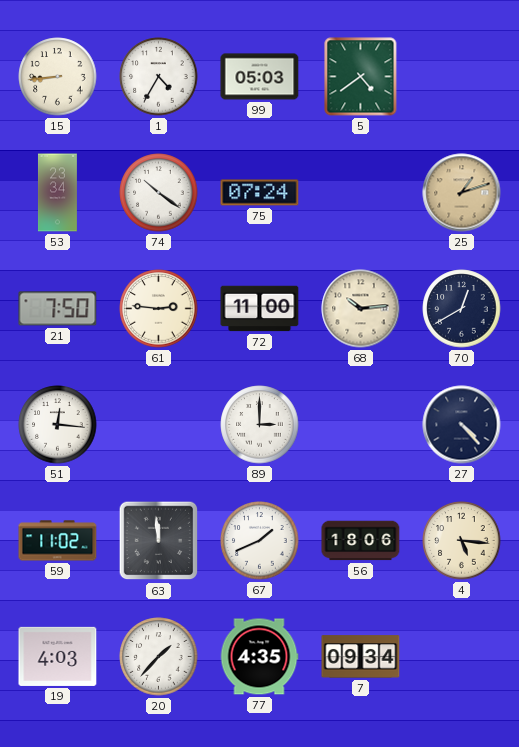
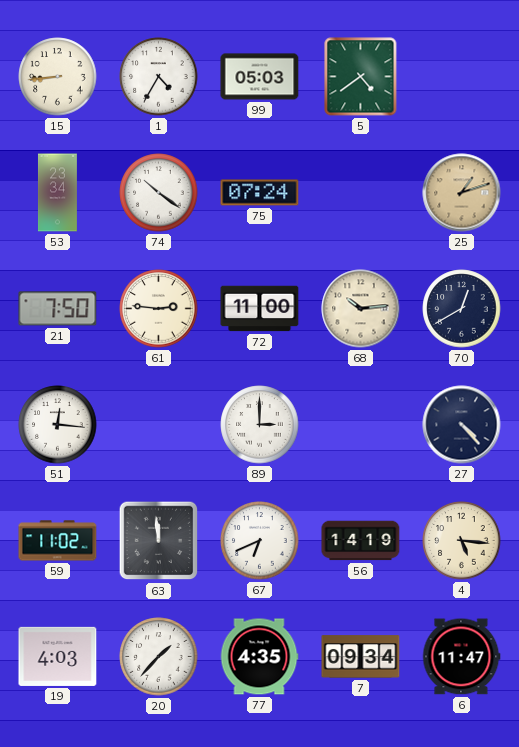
67: 1:41 -> 6:41
56: 18:06 -> 14:19
6: none -> 11:47
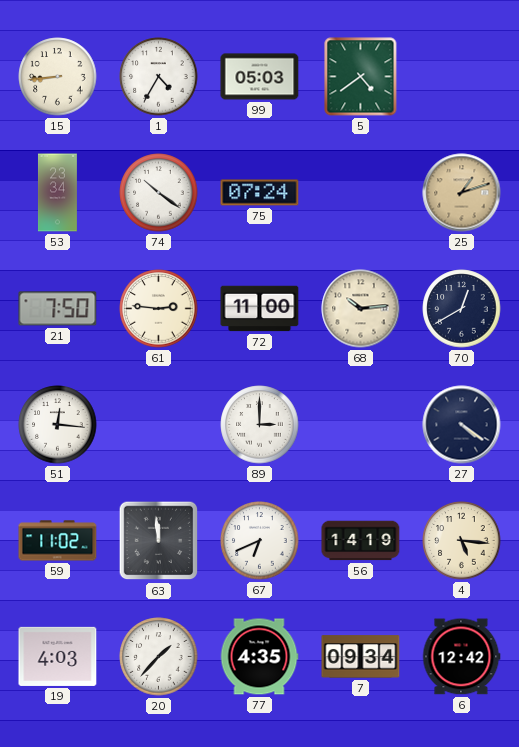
27: 4:23 -> 4:21
6: 11:47 -> 12:42
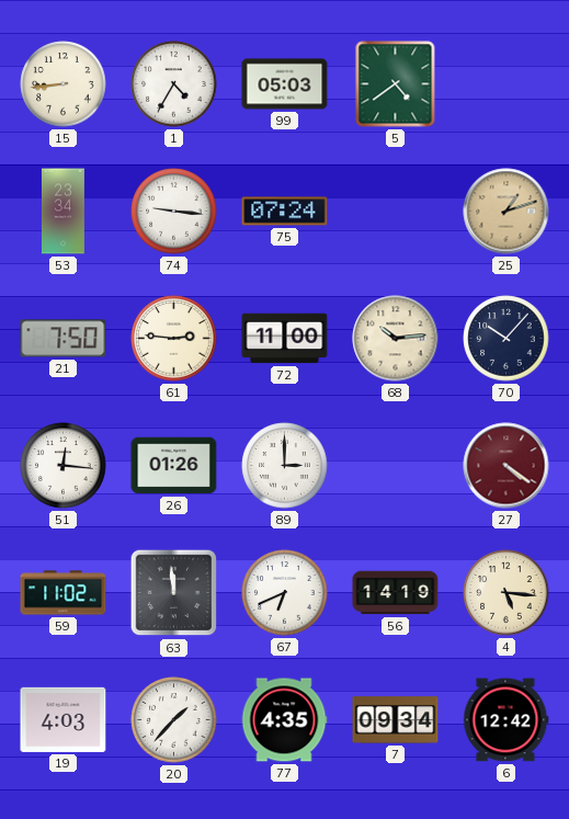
74: 10:21 -> 9:16
70: 12:40 -> 10:07
26: none -> 01:26
27 dial: navy -> burgundy
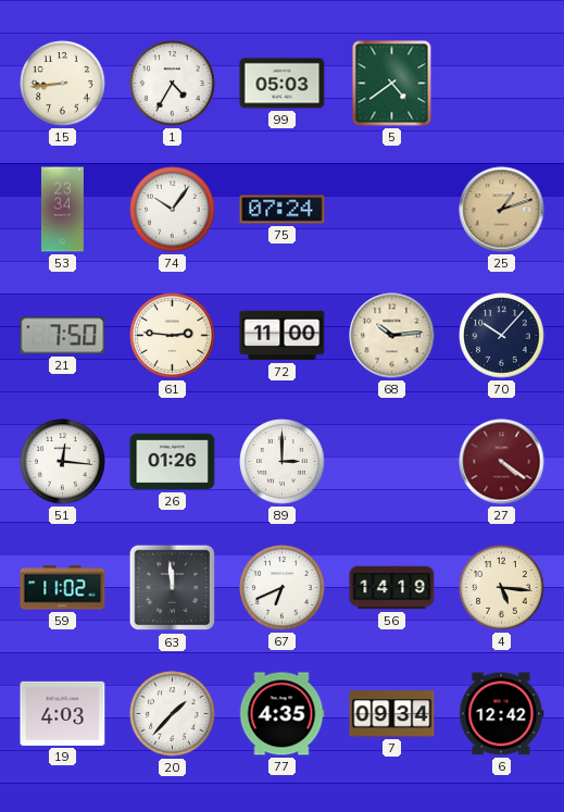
74: 9:16 -> 10:06
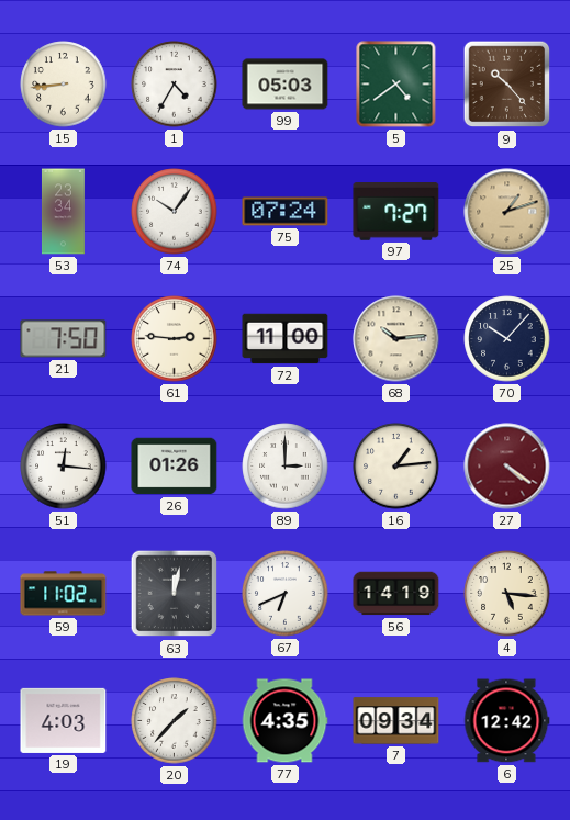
9: none -> 10:23
97: none -> 7:27
16: none -> 1:14
63: 11:59 -> 12:02
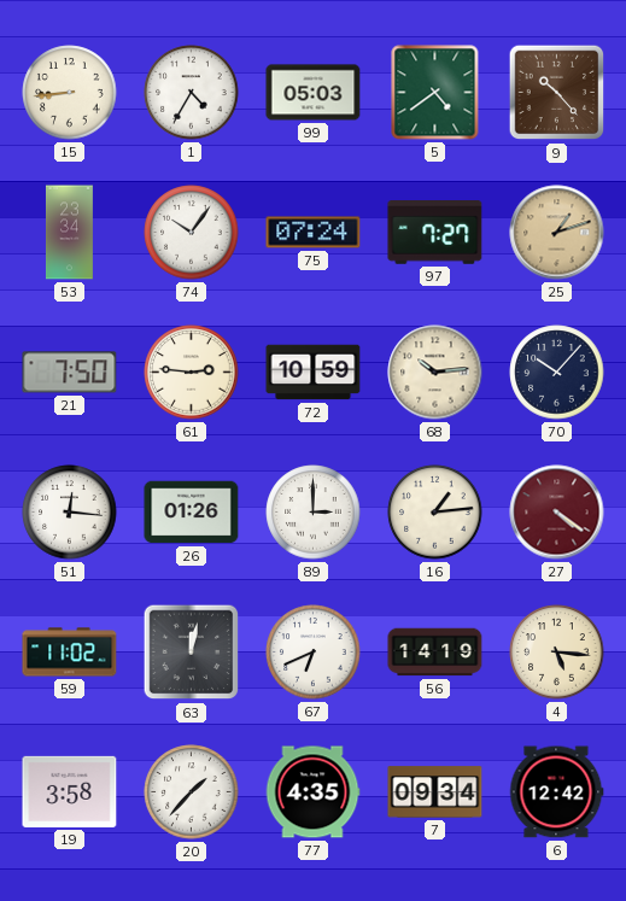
72: 11:00 -> 10:59
19: 4:03 -> 3:58
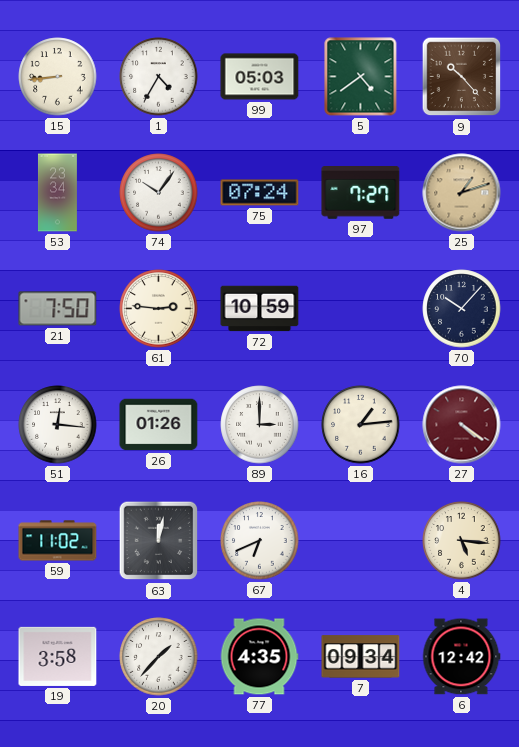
68: 10:14 -> none
56: 14:19 -> none
